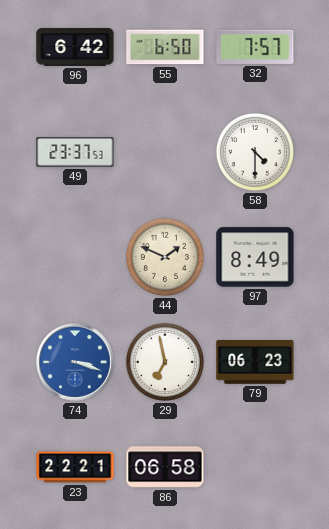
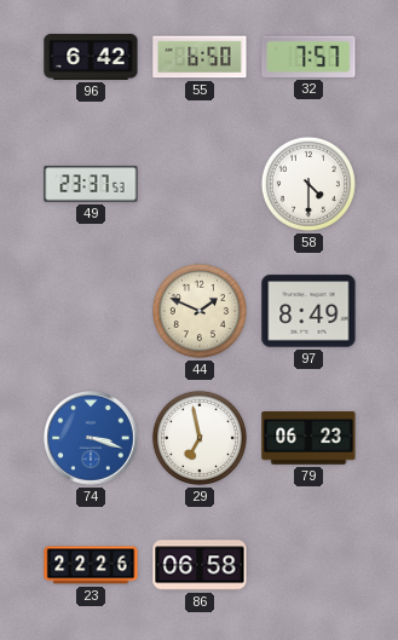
23: 22:21 -> 22:26
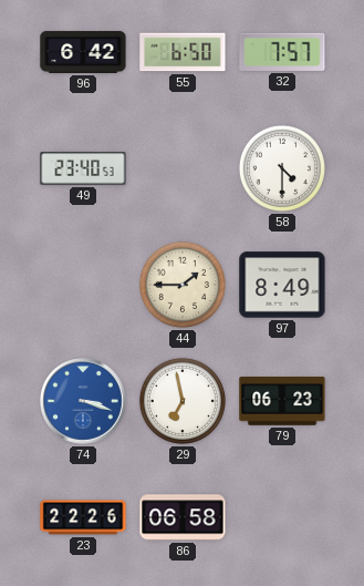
49: 23:37 -> 23:40
44: 1:49 -> 1:45
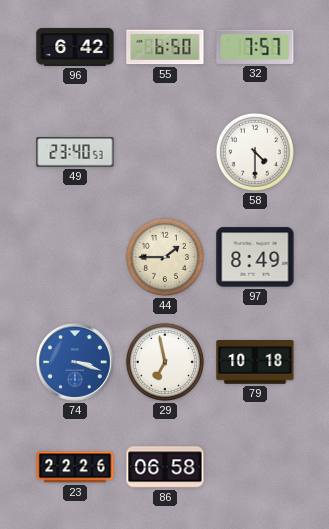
79: 06:23 -> 10:18
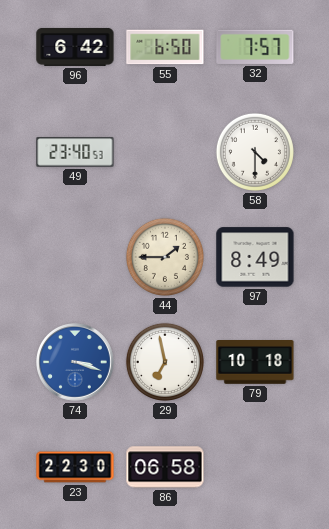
23: 22:26 -> 22:30
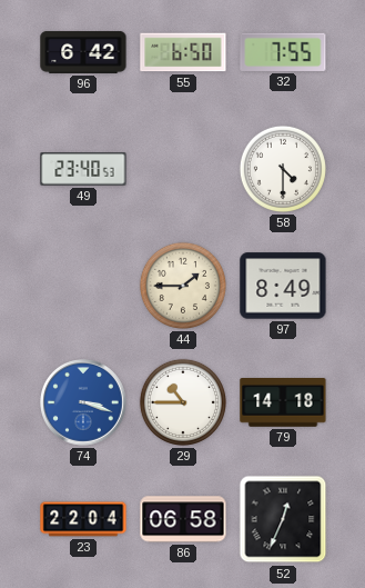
32: 7:57 -> 7:55
29: 6:58 -> 10:45
79: 10:18 -> 14:18
23: 22:30 -> 22:04
52: none -> 12:34
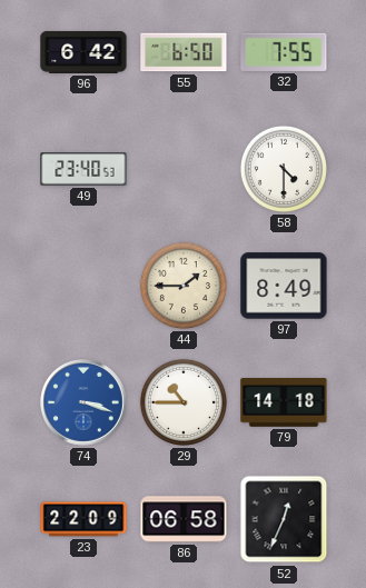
23: 22:04 -> 22:09
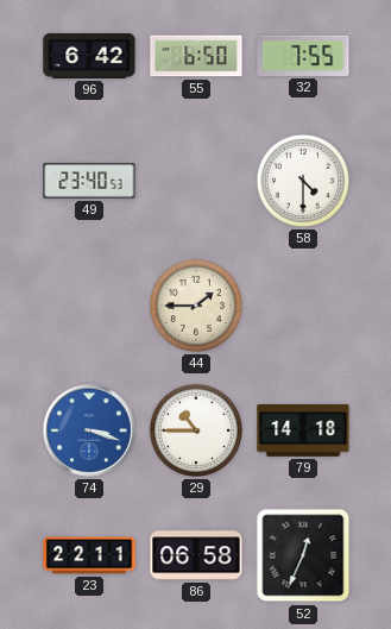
97: 8:49 -> none
23: 22:09 -> 22:11
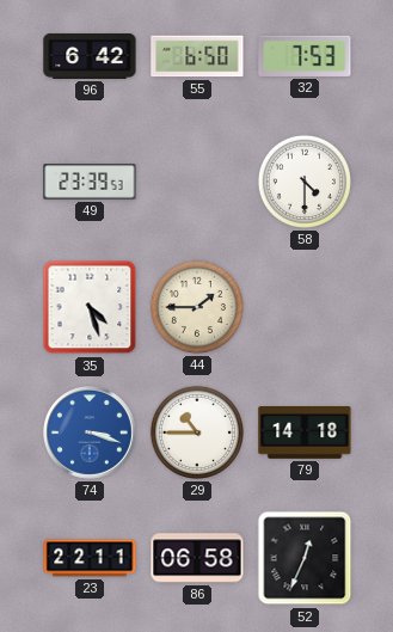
32: 7:55 -> 7:53
49: 23:40 -> 23:39
35: none -> 4:27
